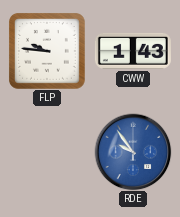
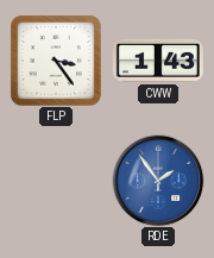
FLP: 9:46 -> 3:24
RDE: 9:54 -> 1:54
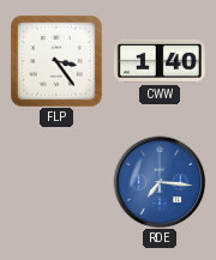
CWW: 1:43 -> 1:40
RDE: 1:54 -> 7:16
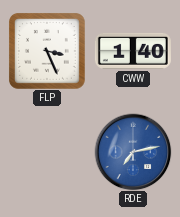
FLP: 3:24 -> 3:26
RDE: 7:16 -> 7:13
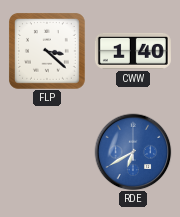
FLP: 3:26 -> 3:22
RDE: 7:13 -> 6:40
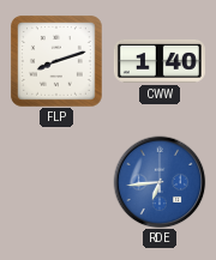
FLP: 3:22 -> 8:12
RDE: 6:40 -> 6:44
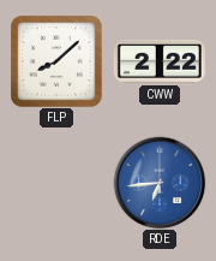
FLP: 8:12 -> 8:08
CWW: 1:40 -> 2:22
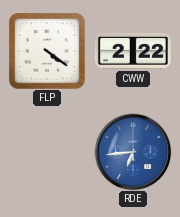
FLP: 8:08 -> 4:21
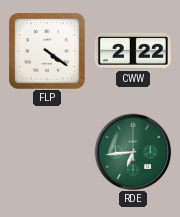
RDE dial: blue -> green
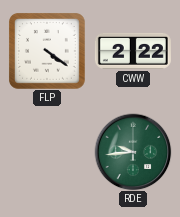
RDE: 6:44 -> 9:44
